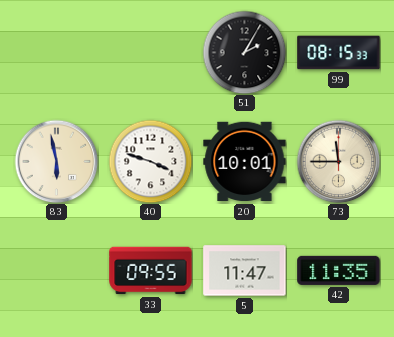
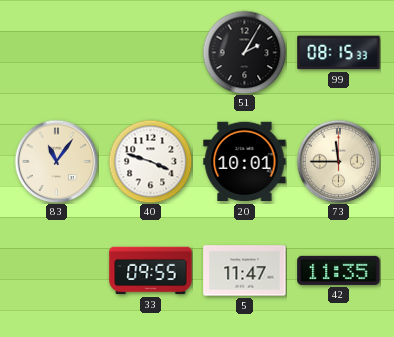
83: 5:58 -> 11:06
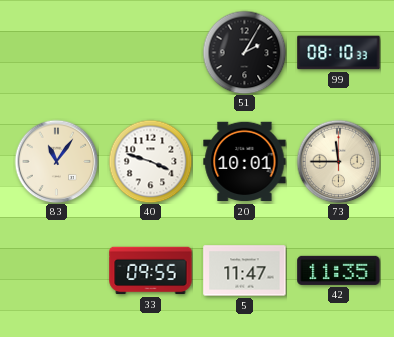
99: 08:15 -> 08:10
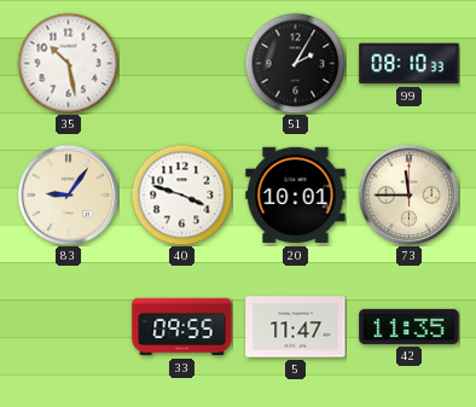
35: none -> 10:28
83: 11:06 -> 9:06
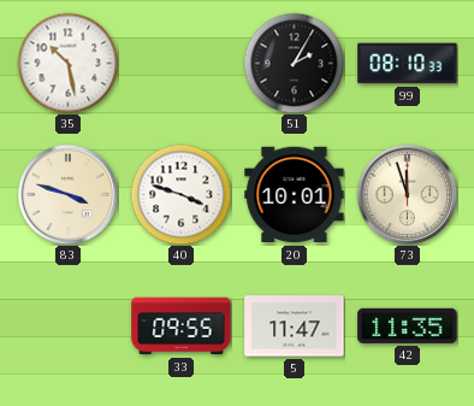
83: 9:06 -> 3:48
73: 11:45 -> 11:57
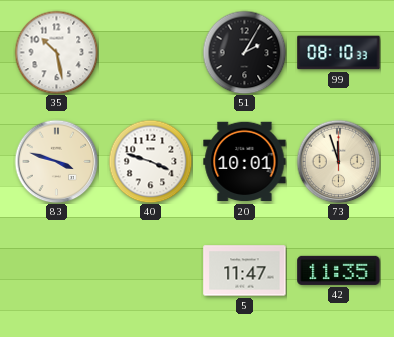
33: 09:55 -> none
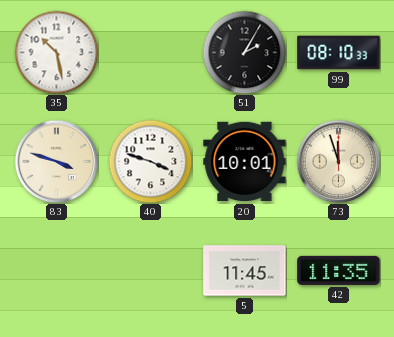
5: 11:47 -> 11:45
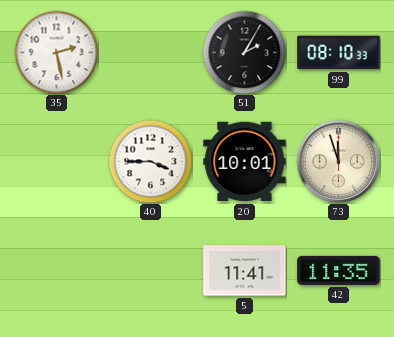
35: 10:28 -> 2:28
83: 3:48 -> none
40: 3:48 -> 3:45
5: 11:45 -> 11:41
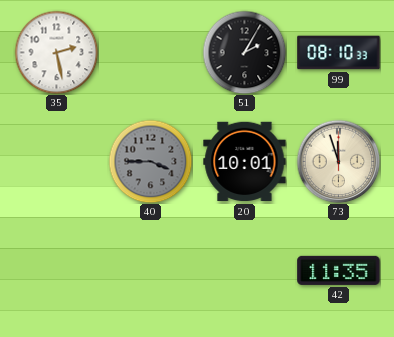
40 dial: white -> grey
5: 11:41 -> none
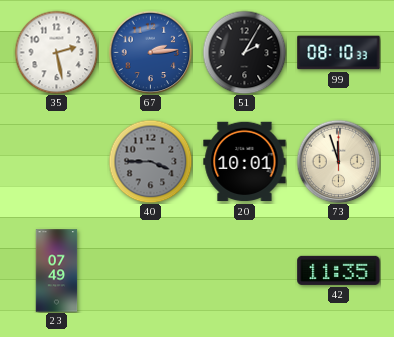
67: none -> 2:14
23: none -> 07:49
